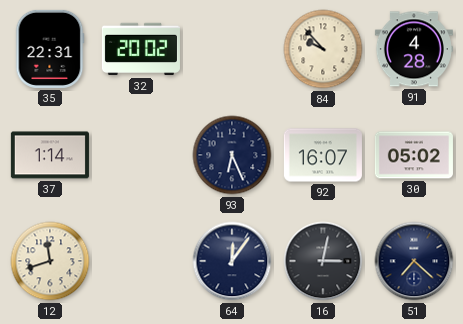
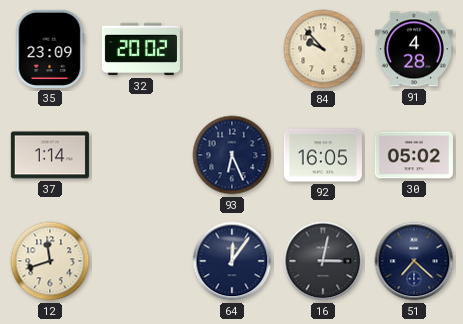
35: 22:31 -> 23:09
92: 16:07 -> 16:05
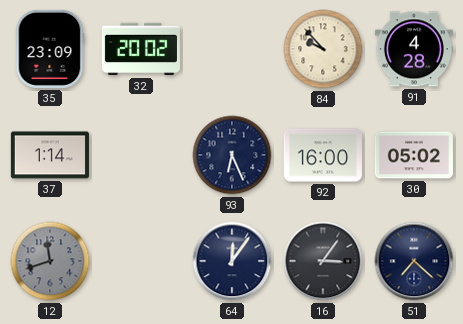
92: 16:05 -> 16:00
12 dial: cream -> grey
16: 3:02 -> 3:06
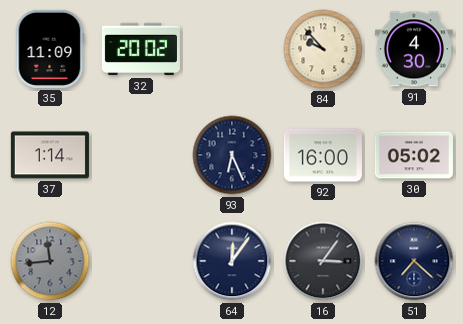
35: 23:09 -> 11:09
91: 4:28 -> 4:30
12: 11:42 -> 11:44
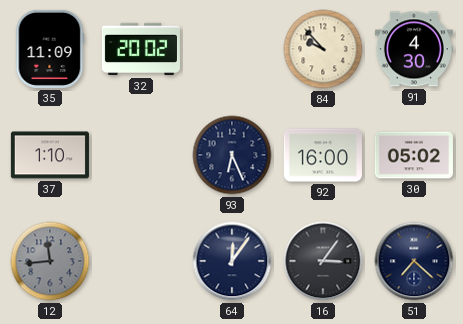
37: 1:14 -> 1:10
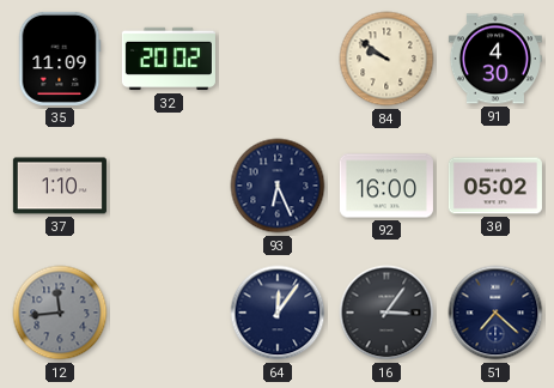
84: 9:53 -> 9:51
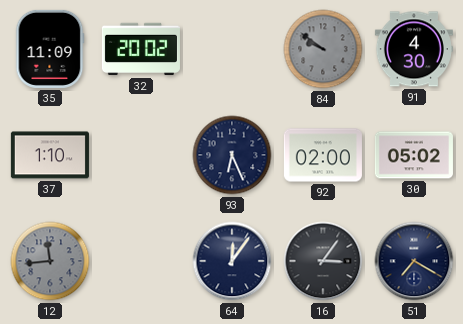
84 dial: cream -> grey
92: 16:00 -> 02:00
51: 7:22 -> 7:20
